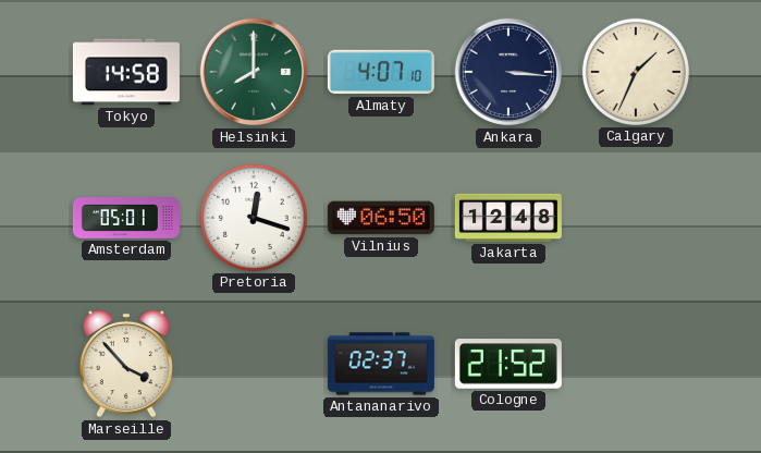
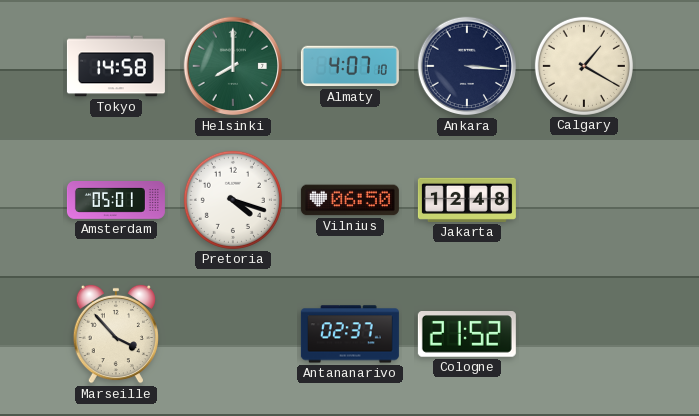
Calgary: 1:34 -> 1:20
Pretoria: 12:18 -> 4:18
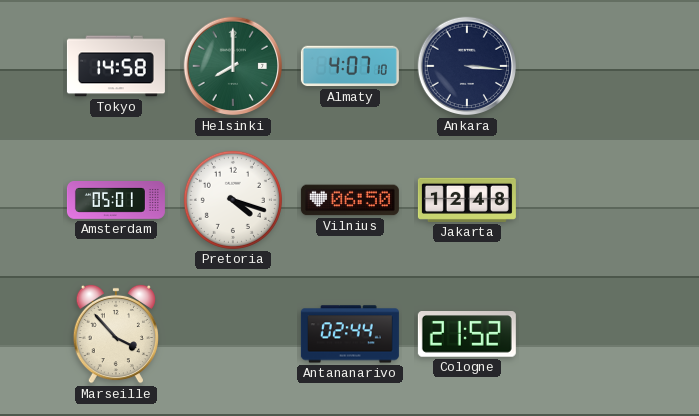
Calgary: 1:20 -> none
Antananarivo: 02:37 -> 02:44
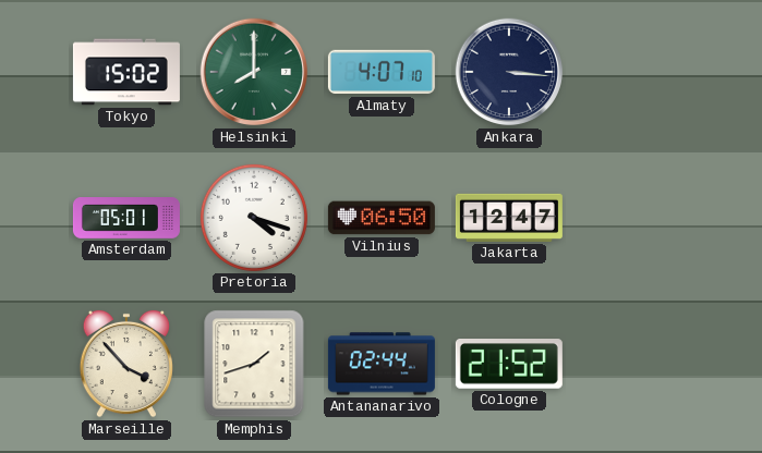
Tokyo: 14:58 -> 15:02
Jakarta: 12:48 -> 12:47
Memphis: none -> 1:42
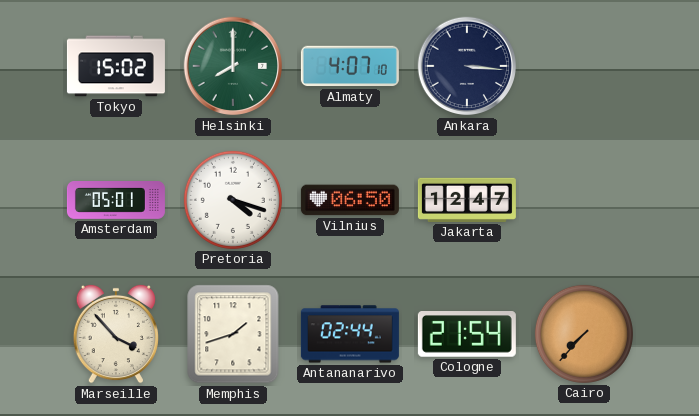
Cologne: 21:52 -> 21:54
Cairo: none -> 7:37
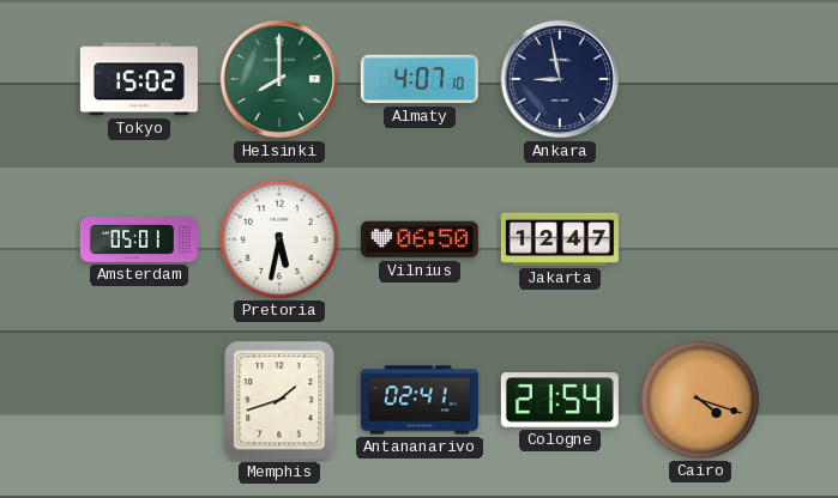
Ankara: 3:16 -> 8:58
Pretoria: 4:18 -> 5:32
Marseille: 3:53 -> none
Antananarivo: 02:44 -> 02:41
Cairo: 7:37 -> 4:18
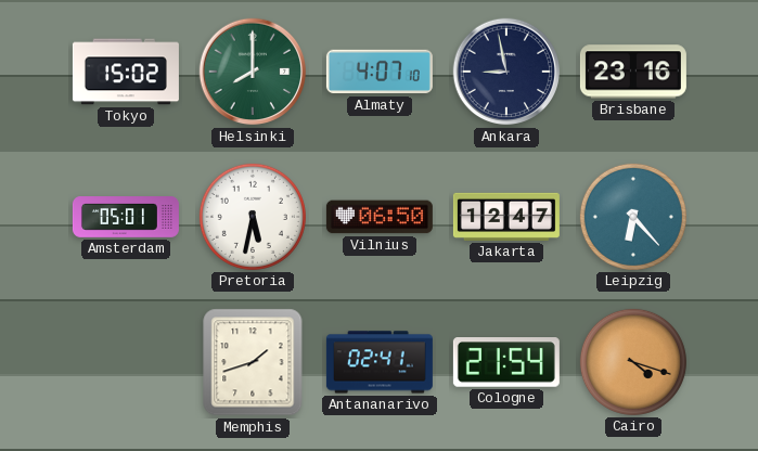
Brisbane: none -> 23:16
Leipzig: none -> 6:23
